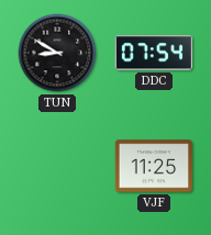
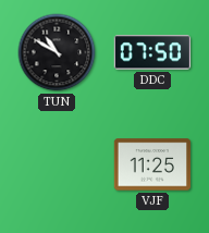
TUN: 8:50 -> 10:50
DDC: 07:54 -> 07:50
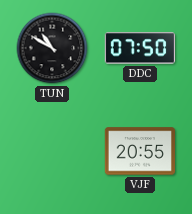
VJF: 11:25 -> 20:55
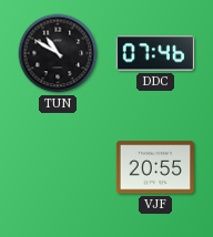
DDC: 07:50 -> 07:46
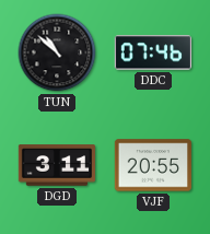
TUN: 10:50 -> 10:52
DGD: none -> 3:11
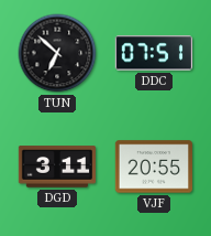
TUN: 10:52 -> 6:52
DDC: 07:46 -> 07:51
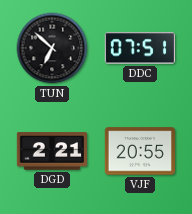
DGD: 3:11 -> 2:21
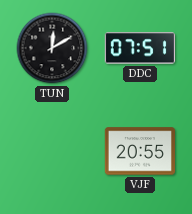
TUN: 6:52 -> 12:10
DGD: 2:21 -> none
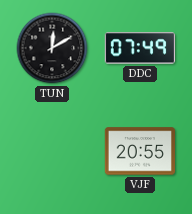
DDC: 07:51 -> 07:49
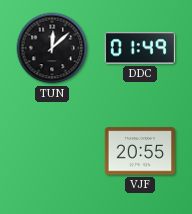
TUN: 12:10 -> 12:08
DDC: 07:49 -> 01:49
